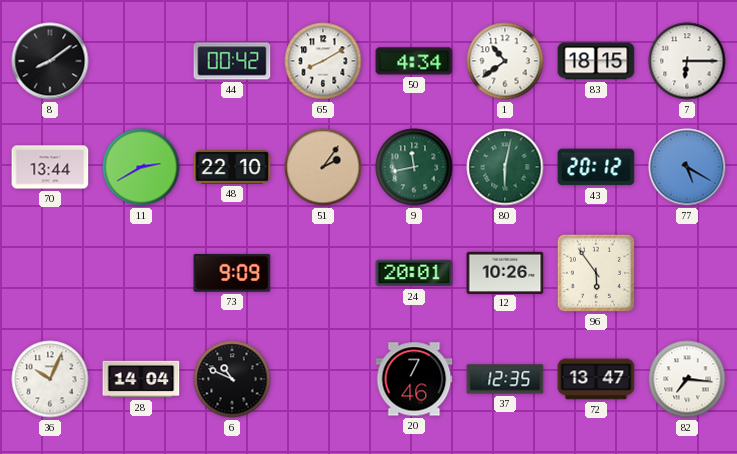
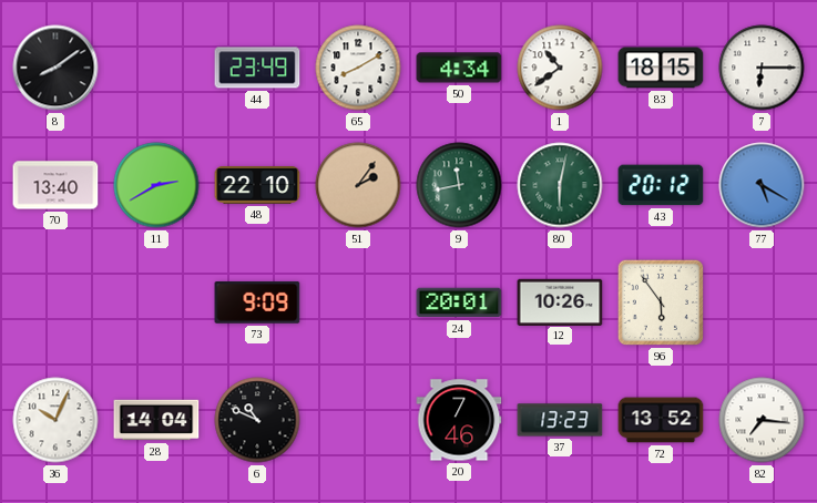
44: 00:42 -> 23:49
70: 13:44 -> 13:40
37: 12:35 -> 13:23
72: 13:47 -> 13:52
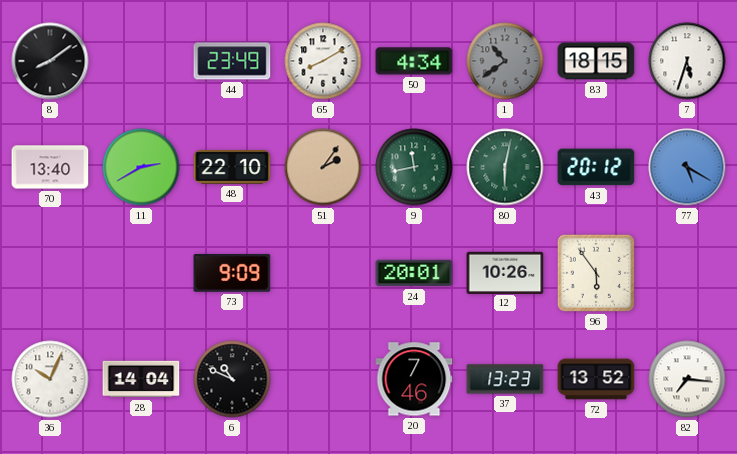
1 dial: white -> grey
7: 6:15 -> 5:33
